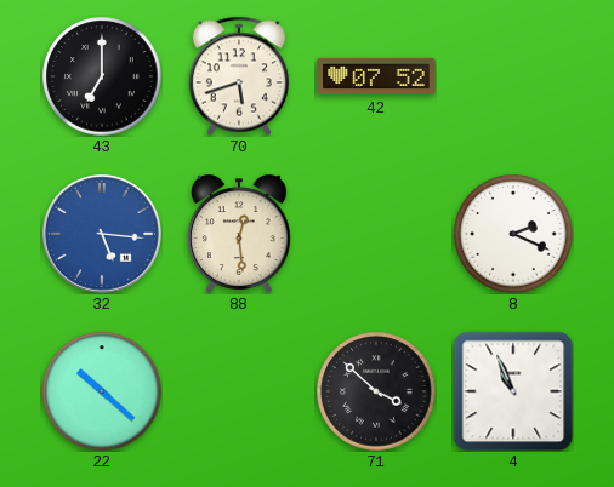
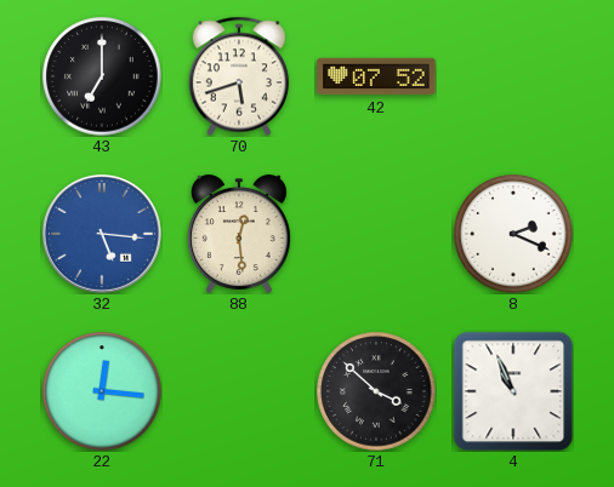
22: 10:22 -> 12:16
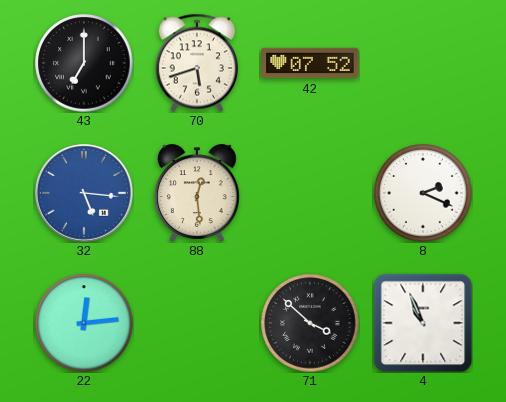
22: 12:16 -> 12:14
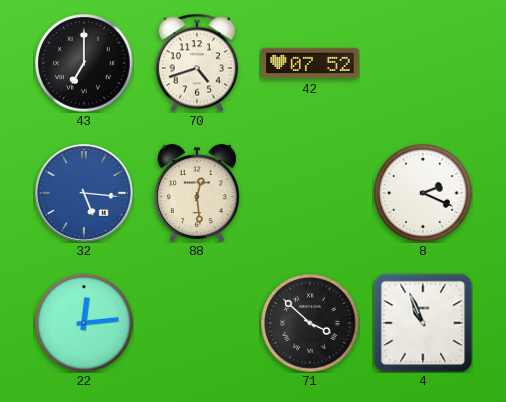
70: 5:42 -> 4:42
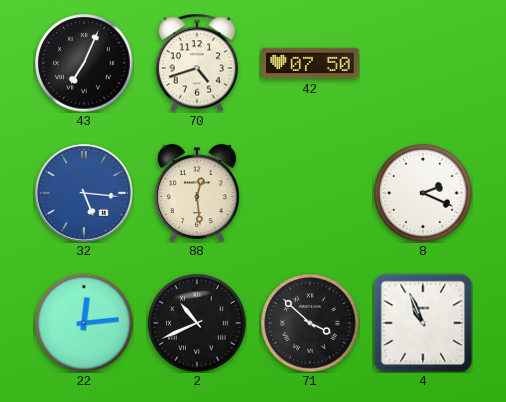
43: 7:00 -> 7:04
42: 07:52 -> 07:50
2: none -> 10:41
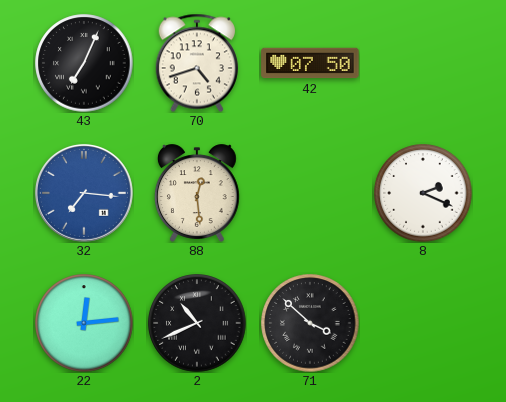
32: 5:16 -> 7:16
4: 10:56 -> none
